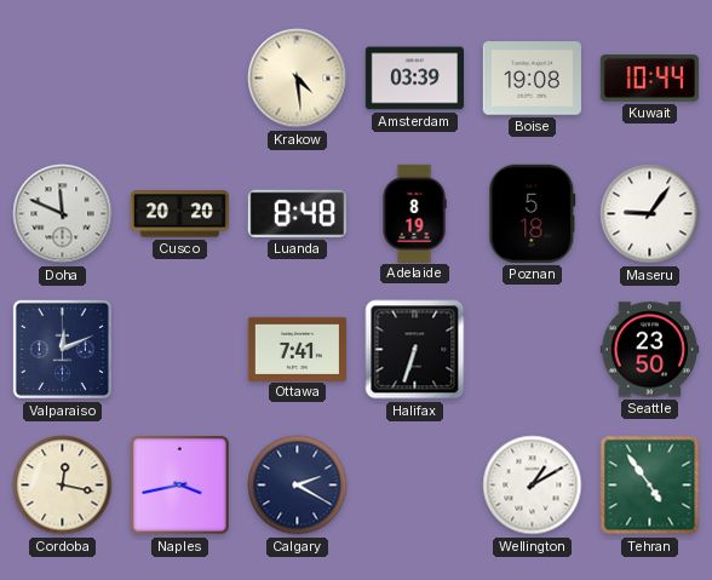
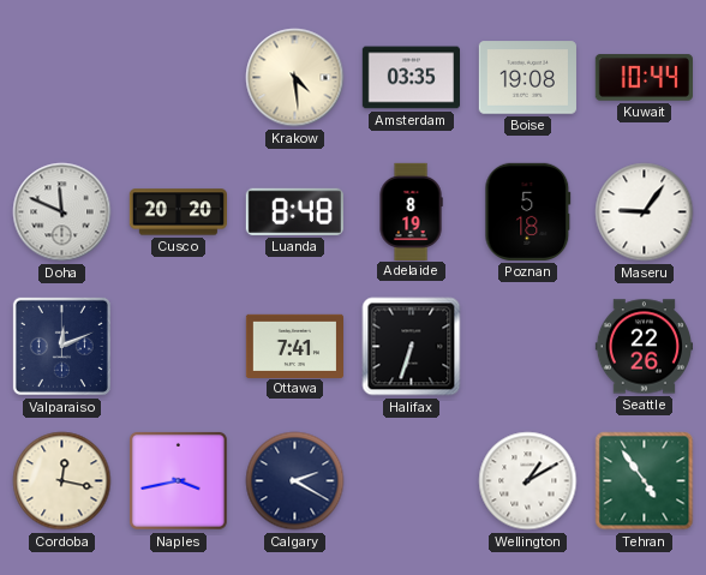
Amsterdam: 03:39 -> 03:35
Seattle: 23:50 -> 22:26
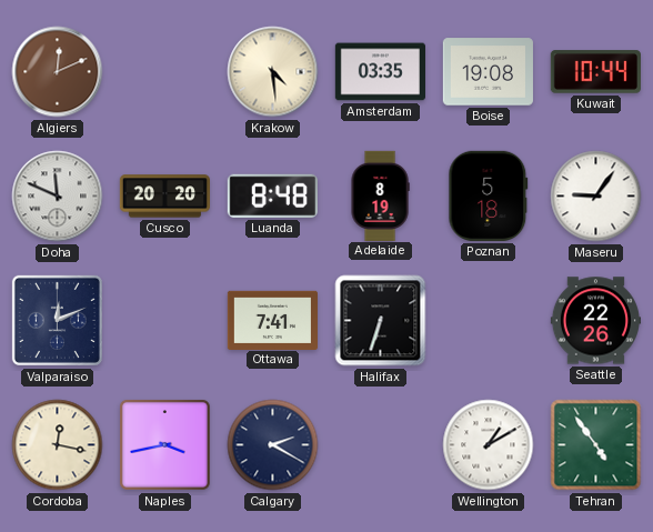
Algiers: none -> 12:11
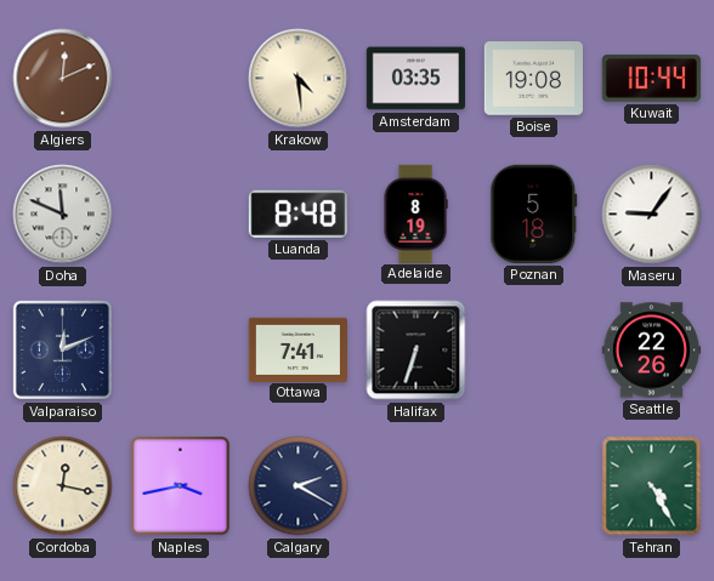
Cusco: 20:20 -> none
Wellington: 1:10 -> none
Tehran: 4:54 -> 4:25
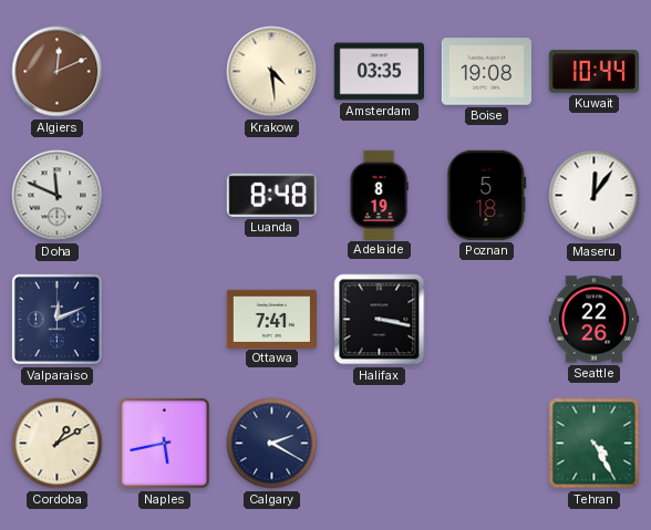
Maseru: 9:06 -> 12:06
Halifax: 6:33 -> 3:17
Cordoba: 12:17 -> 1:10
Naples: 3:43 -> 5:43
